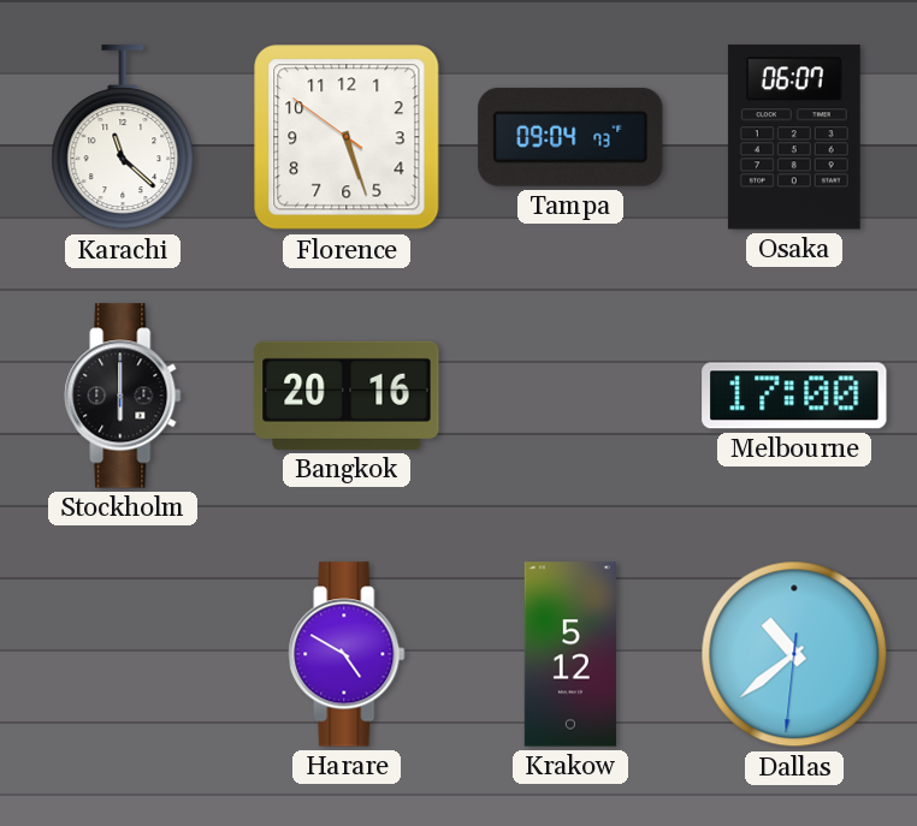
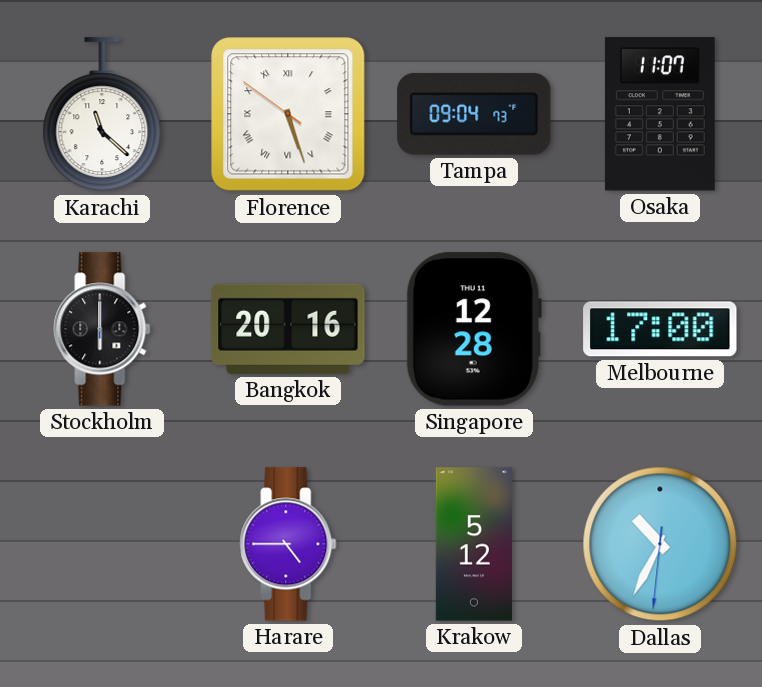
Florence numerals: Arabic -> Roman
Osaka: 06:07 -> 11:07
Singapore: none -> 12:28
Harare: 4:50 -> 4:45
Dallas: 10:38 -> 10:34
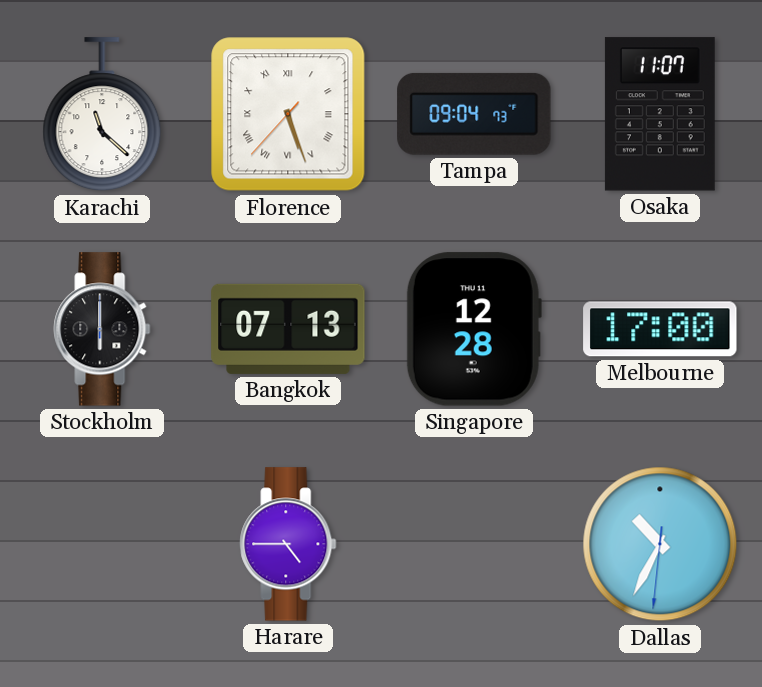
Florence: 5:26:51 -> 5:26:37
Bangkok: 20:16 -> 07:13
Krakow: 5:12 -> none
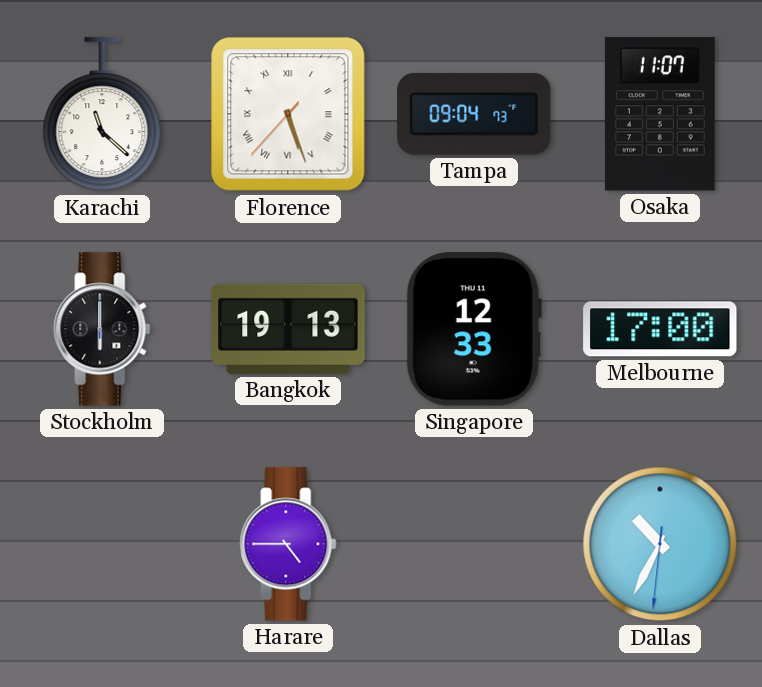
Bangkok: 07:13 -> 19:13
Singapore: 12:28 -> 12:33
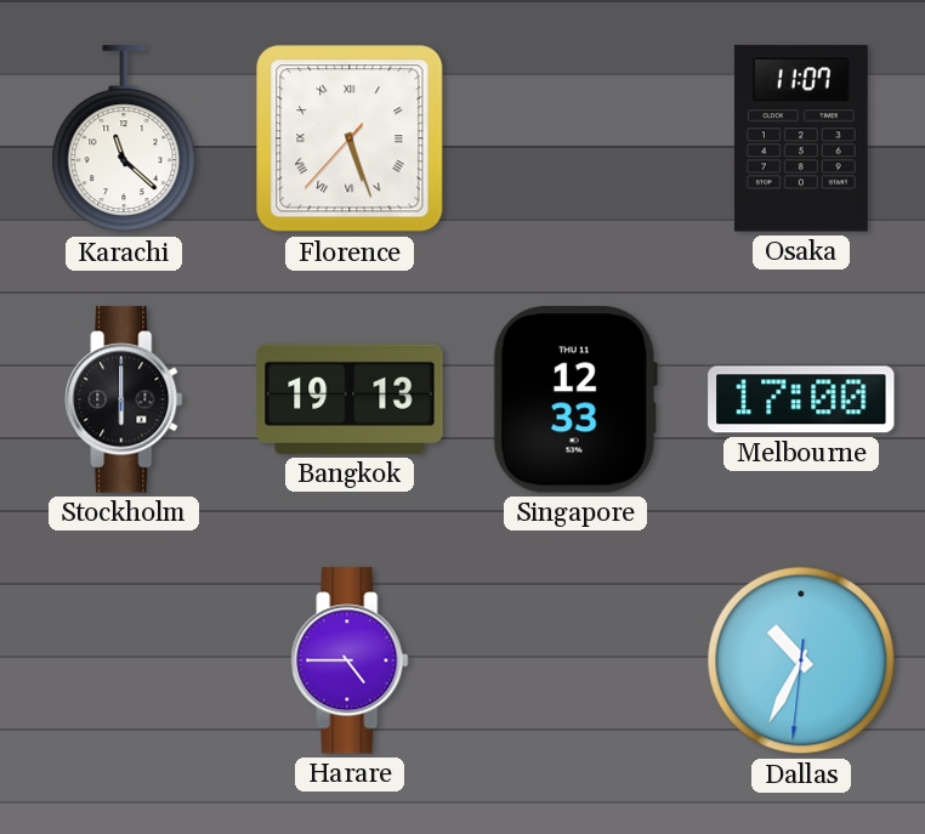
Tampa: 09:04 -> none
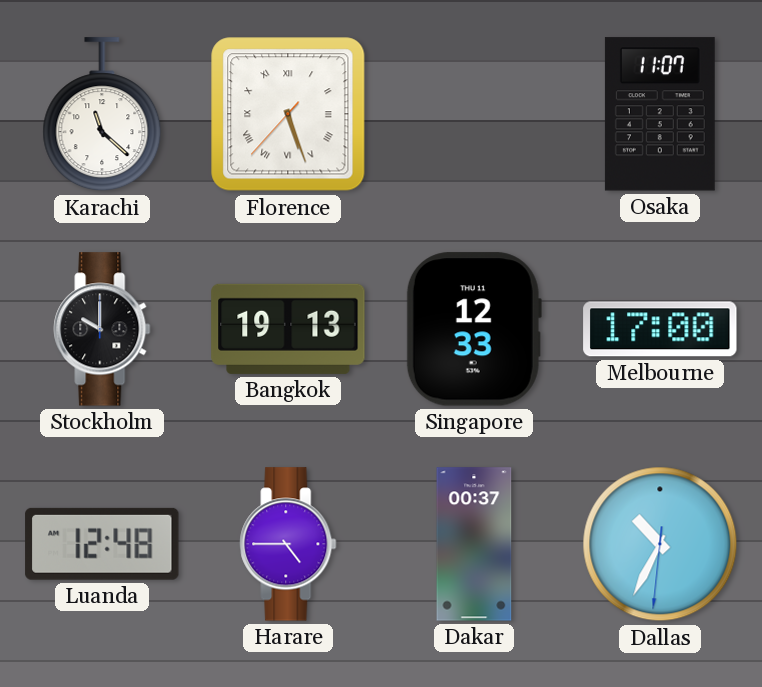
Stockholm: 6:00 -> 10:00
Luanda: none -> 12:48
Dakar: none -> 00:37
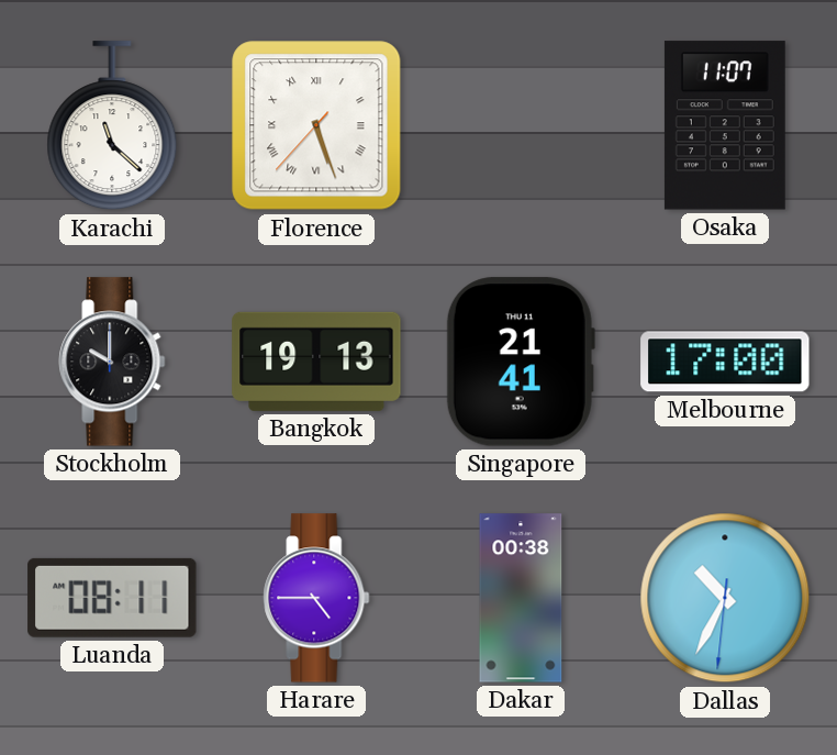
Singapore: 12:33 -> 21:41
Luanda: 12:48 -> 08:11
Dakar: 00:37 -> 00:38
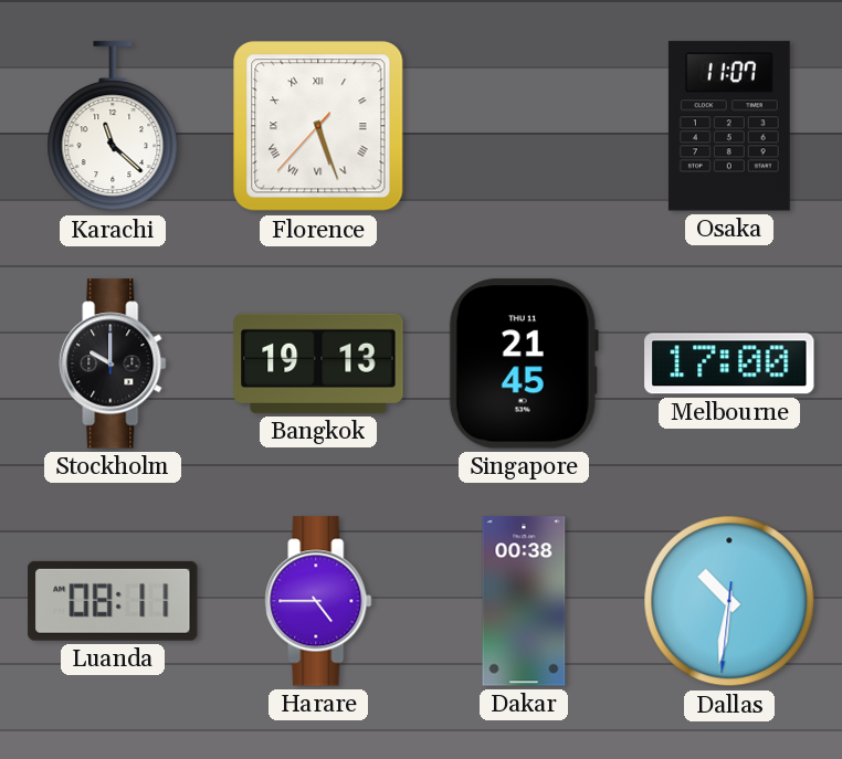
Singapore: 21:41 -> 21:45
Dallas: 10:34 -> 10:31
